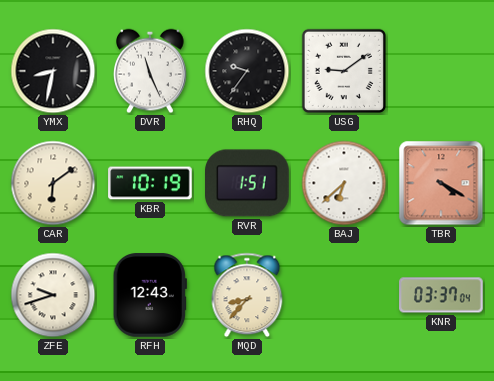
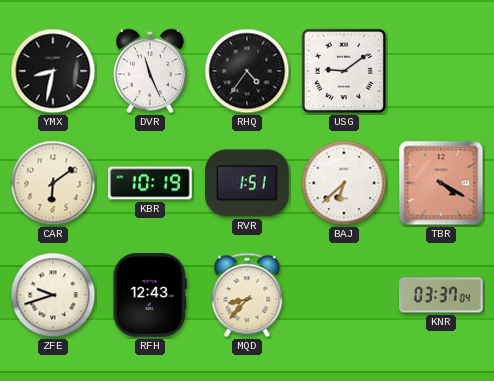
RHQ: 9:36 -> 4:36
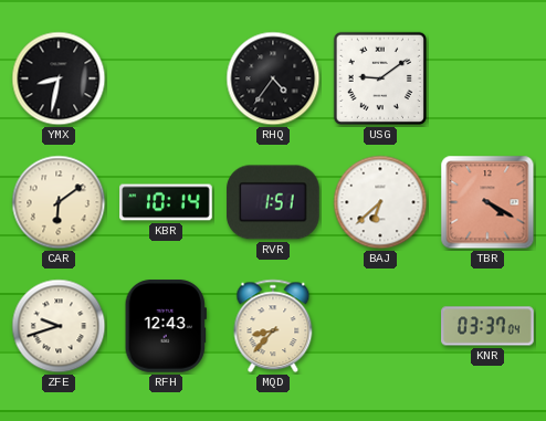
DVR: 11:26 -> none
KBR: 10:19 -> 10:14
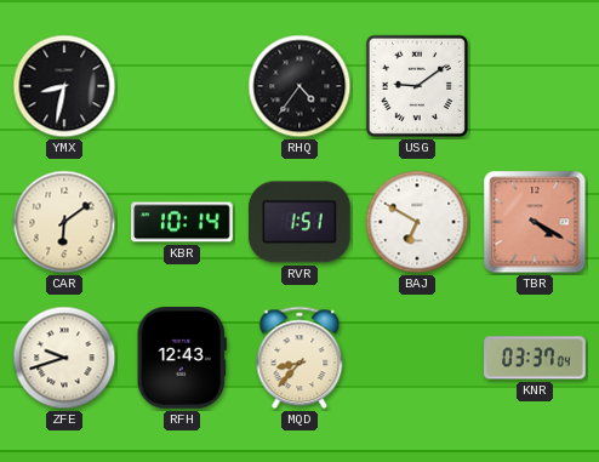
BAJ: 6:38 -> 6:50
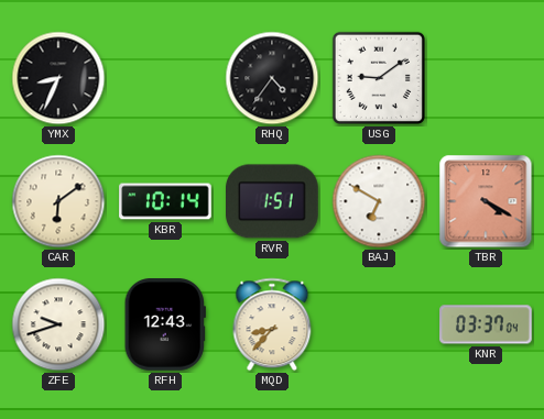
YMX: 8:32 -> 8:34
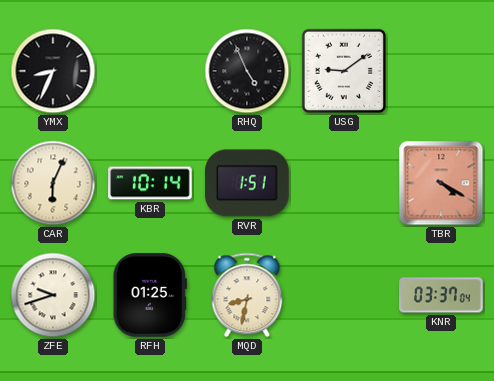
RHQ: 4:36 -> 4:56
CAR: 6:09 -> 6:04
BAJ: 6:50 -> none
RFH: 12:43 -> 01:25
MQD: 8:37 -> 8:32
